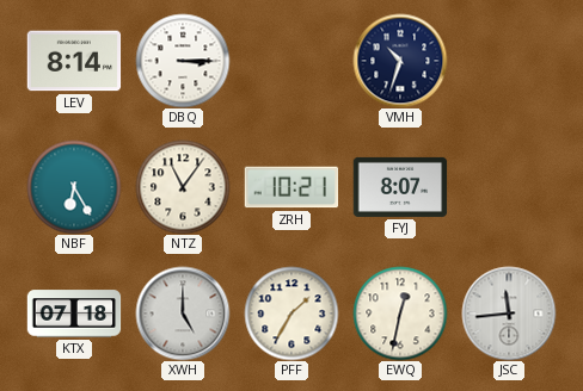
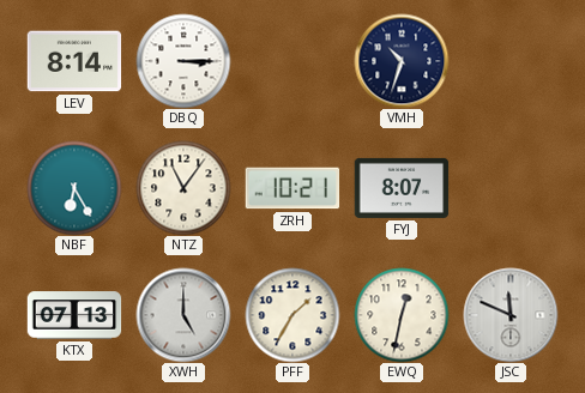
KTX: 07:18 -> 07:13
JSC: 11:44 -> 11:49
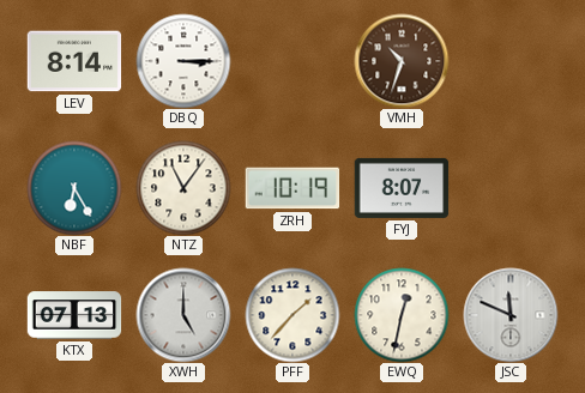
VMH dial: navy -> brown
ZRH: 10:21 -> 10:19
PFF: 1:35 -> 1:37
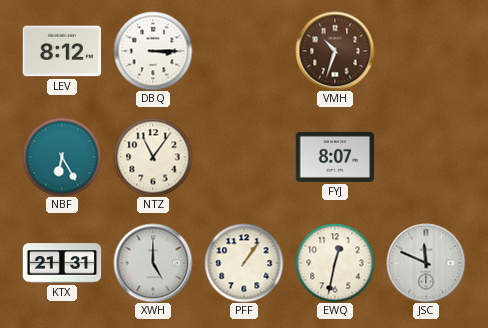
LEV: 8:14 -> 8:12
ZRH: 10:19 -> none
KTX: 07:13 -> 21:31
PFF: 1:37 -> 1:06
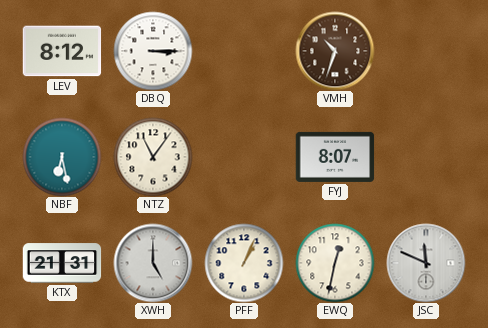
NBF: 6:25 -> 6:28
PFF: 1:06 -> 1:04
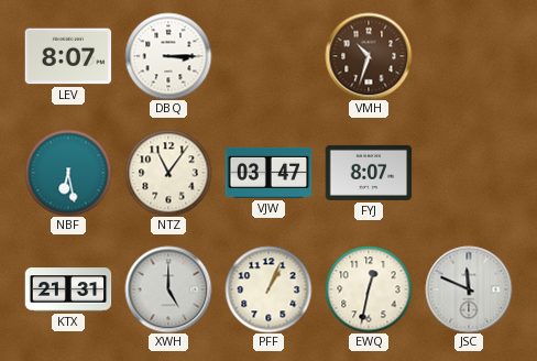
LEV: 8:12 -> 8:07
VJW: none -> 03:47
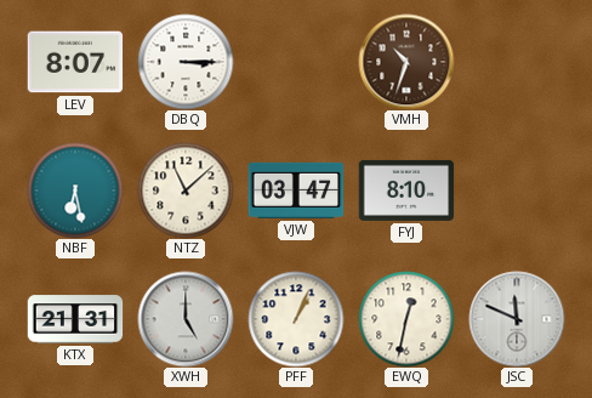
NTZ: 11:06 -> 11:08
FYJ: 8:07 -> 8:10
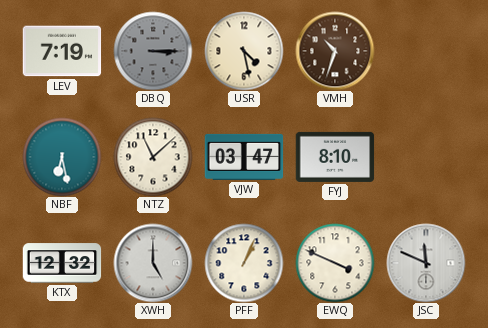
LEV: 8:07 -> 7:19
DBQ dial: white -> grey
USR: none -> 4:28
KTX: 21:31 -> 12:32
EWQ: 12:32 -> 3:49
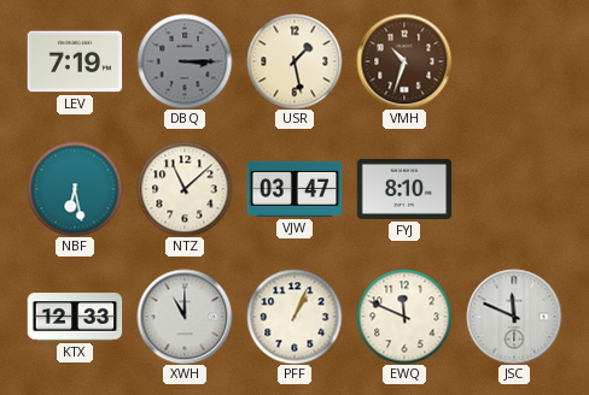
USR: 4:28 -> 1:28
KTX: 12:32 -> 12:33
XWH: 5:00 -> 11:00
EWQ: 3:49 -> 11:49
